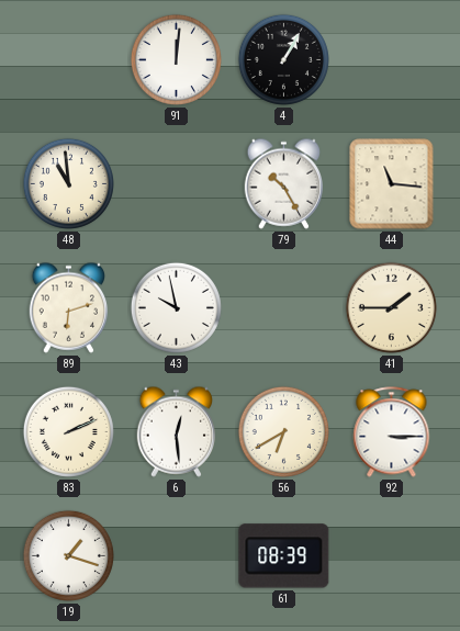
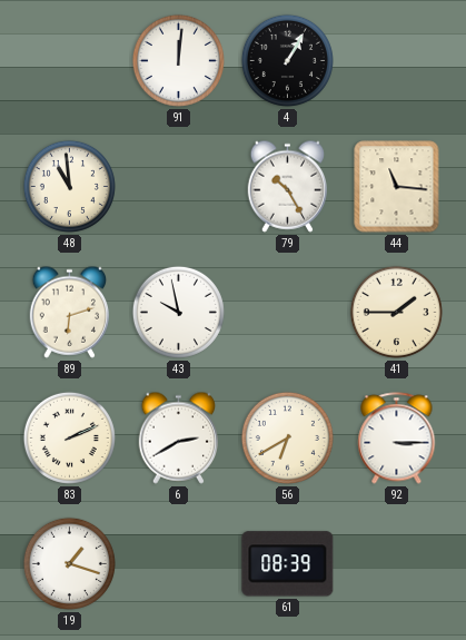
6: 12:29 -> 2:40
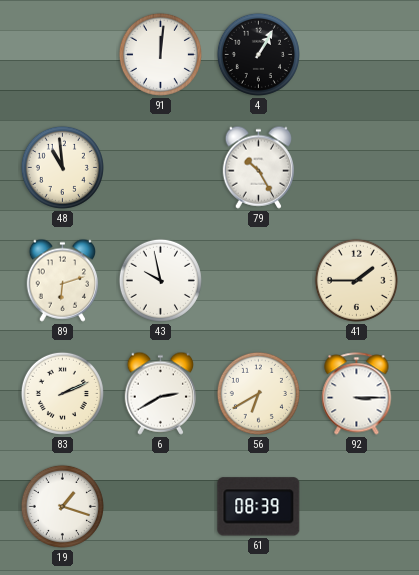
44: 11:16 -> none
